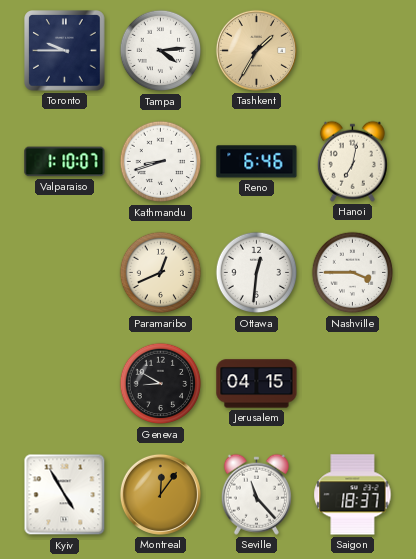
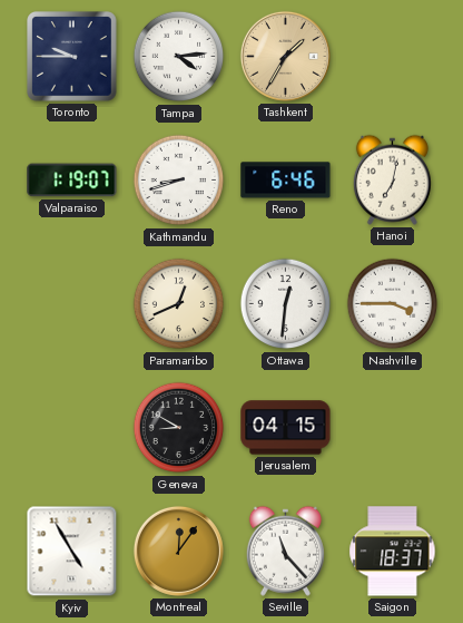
Valparaiso: 1:10 -> 1:19
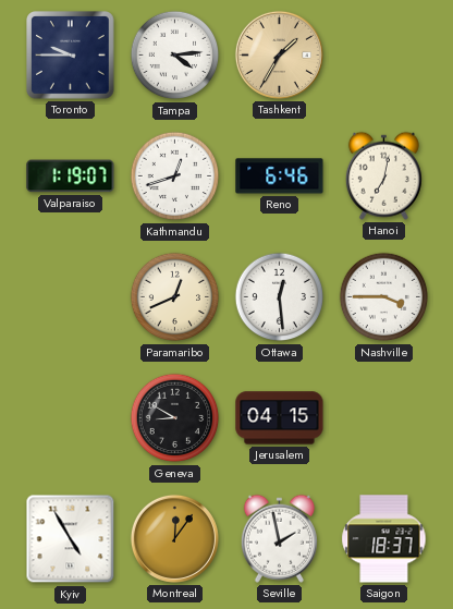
Kathmandu: 8:42 -> 12:42
Ottawa: 12:31 -> 12:29
Seville: 11:23 -> 1:58
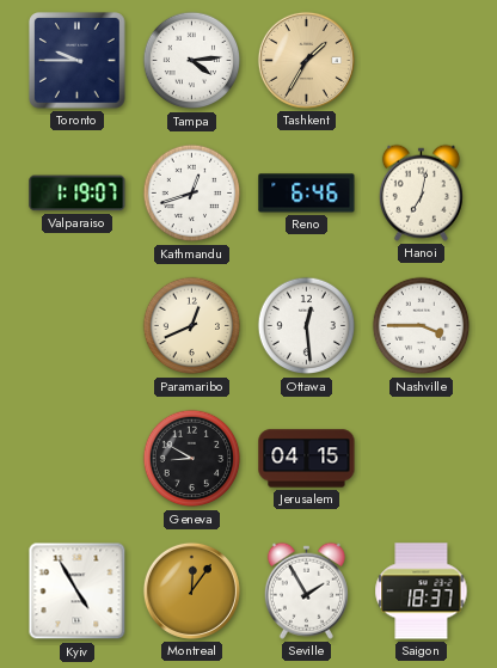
Seville: 1:58 -> 1:55
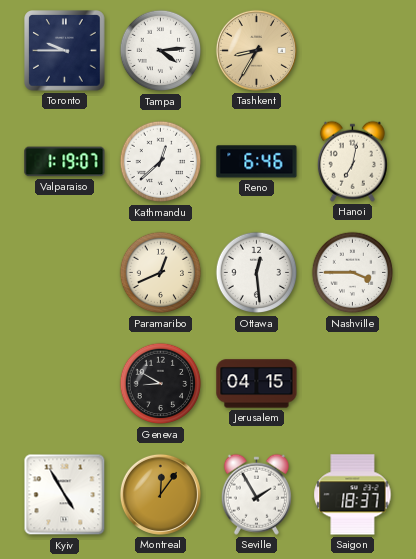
Tashkent: 1:35 -> 8:35
Kathmandu: 12:42 -> 12:38
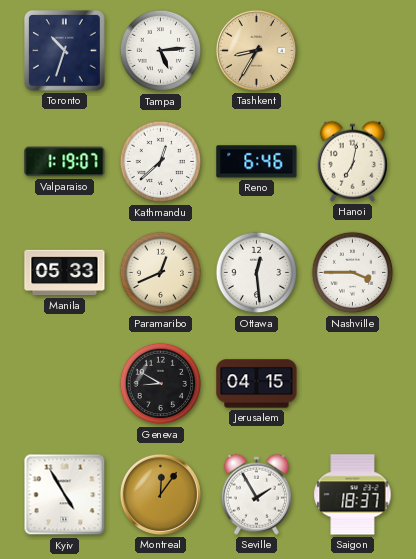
Toronto: 9:45 -> 10:33
Tampa: 4:14 -> 5:14
Manila: none -> 05:33
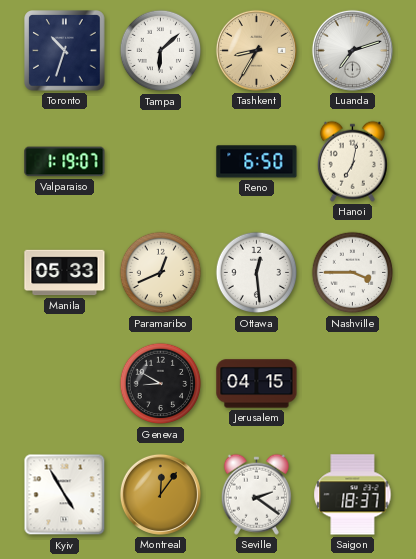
Tampa: 5:14 -> 6:08
Luanda: none -> 7:12
Kathmandu: 12:38 -> none
Reno: 6:46 -> 6:50
Seville: 1:55 -> 2:21
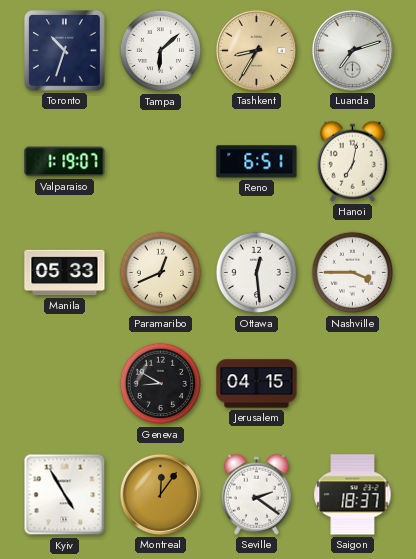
Reno: 6:50 -> 6:51
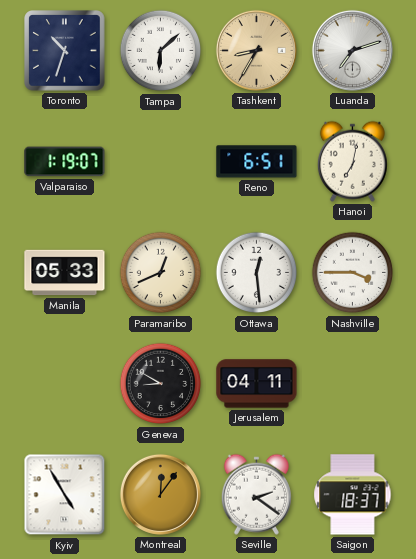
Jerusalem: 04:15 -> 04:11
